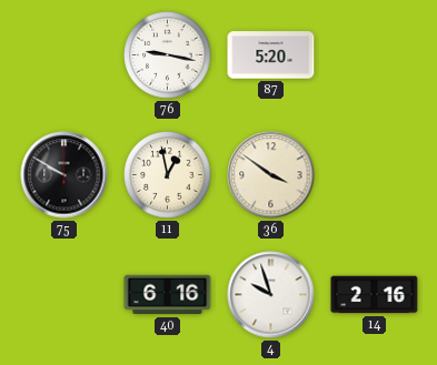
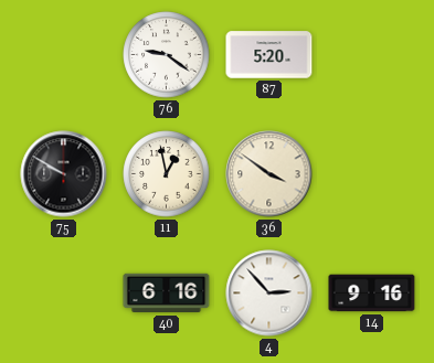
76: 9:17 -> 9:21
4: 9:57 -> 2:53
14: 2:16 -> 9:16
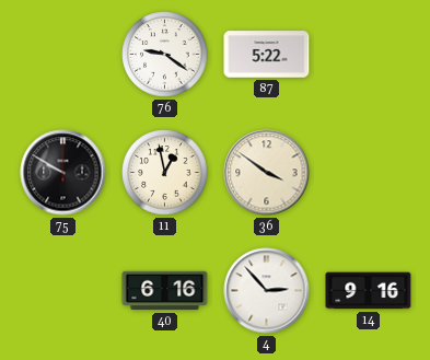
87: 5:20 -> 5:22
